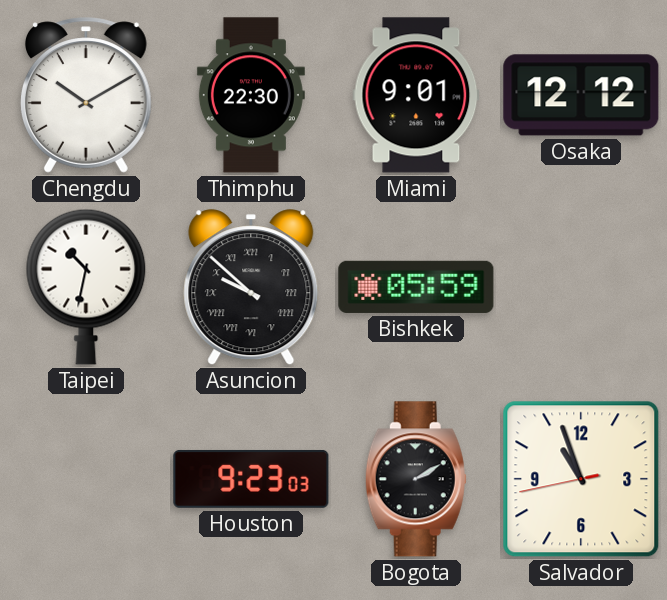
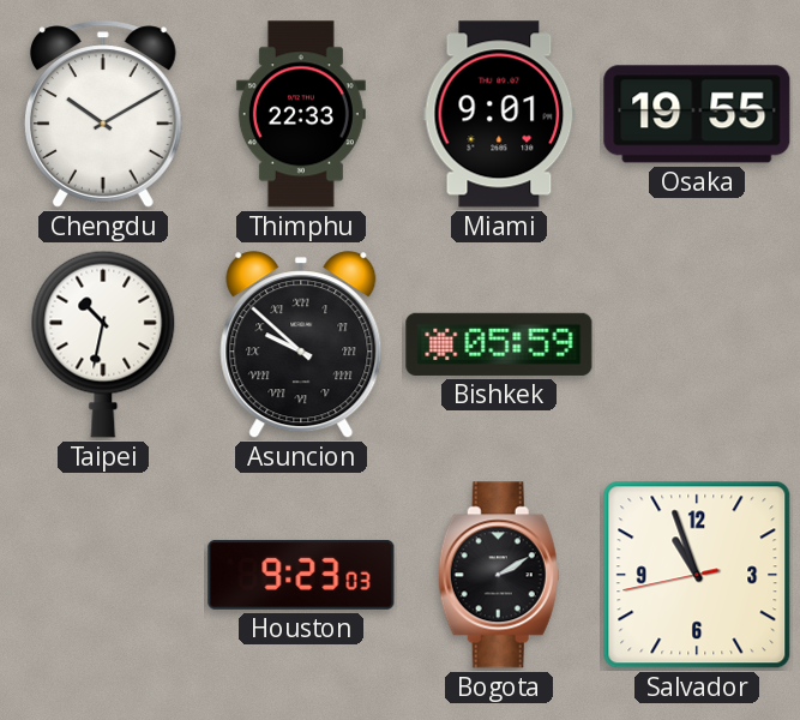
Thimphu: 22:30 -> 22:33
Osaka: 12:12 -> 19:55
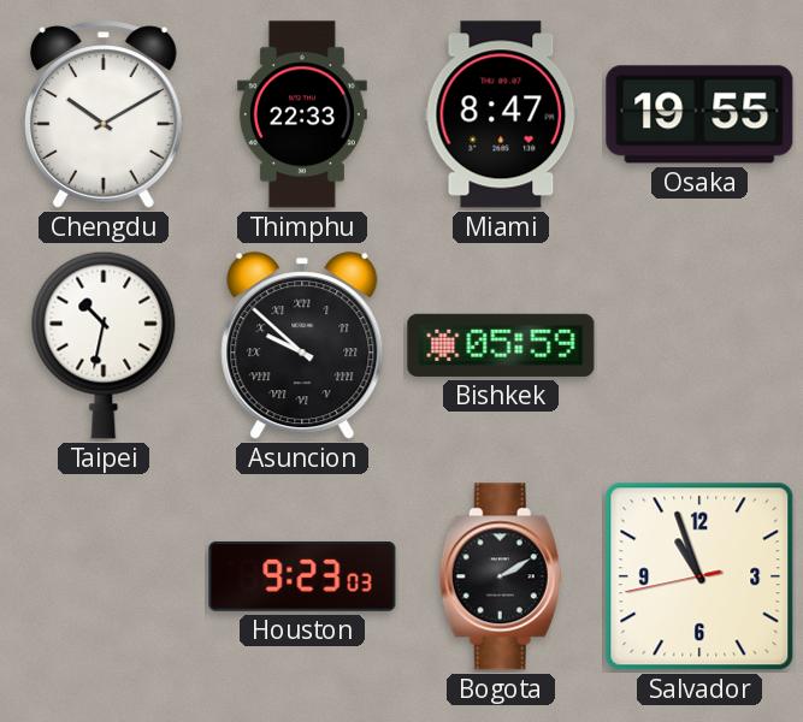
Miami: 9:01 -> 8:47
